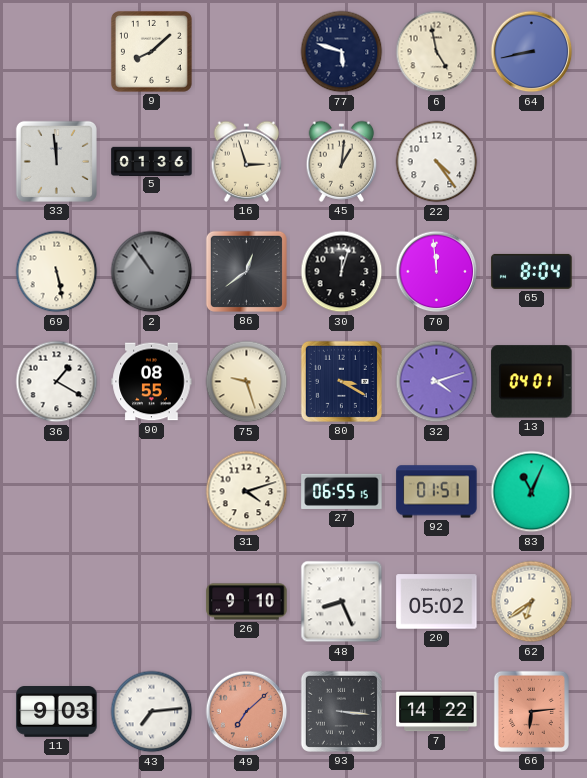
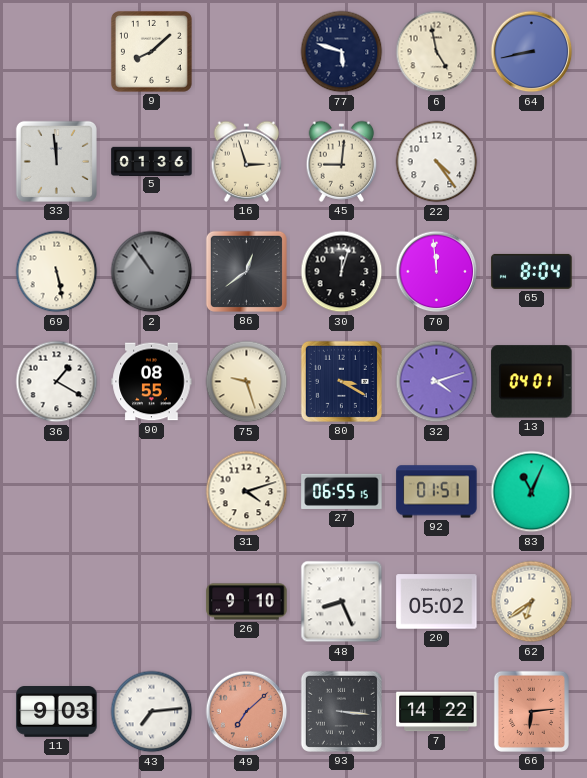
45: 1:01 -> 9:01
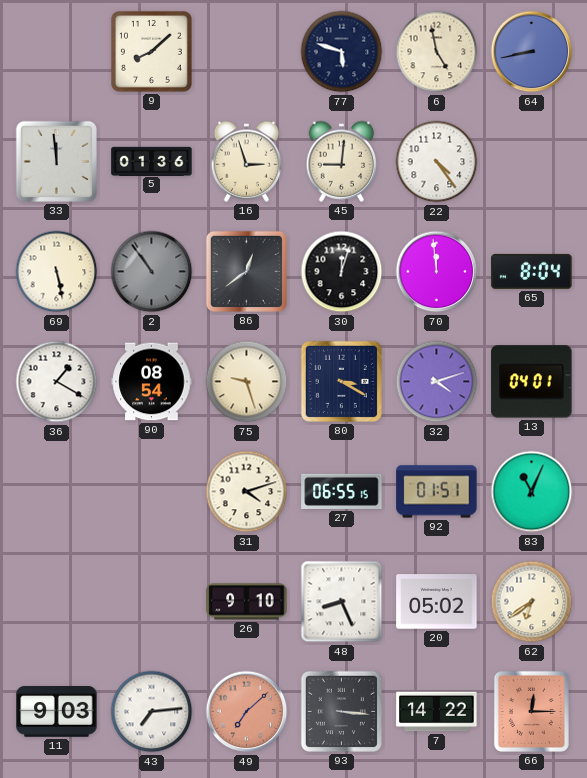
90: 08:55 -> 08:54
66: 6:14 -> 12:15
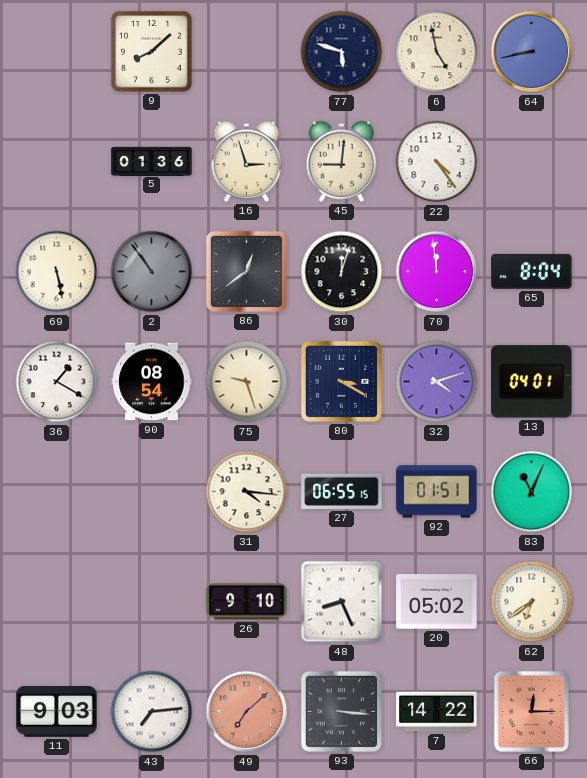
33: 11:59 -> none
31: 4:12 -> 4:16
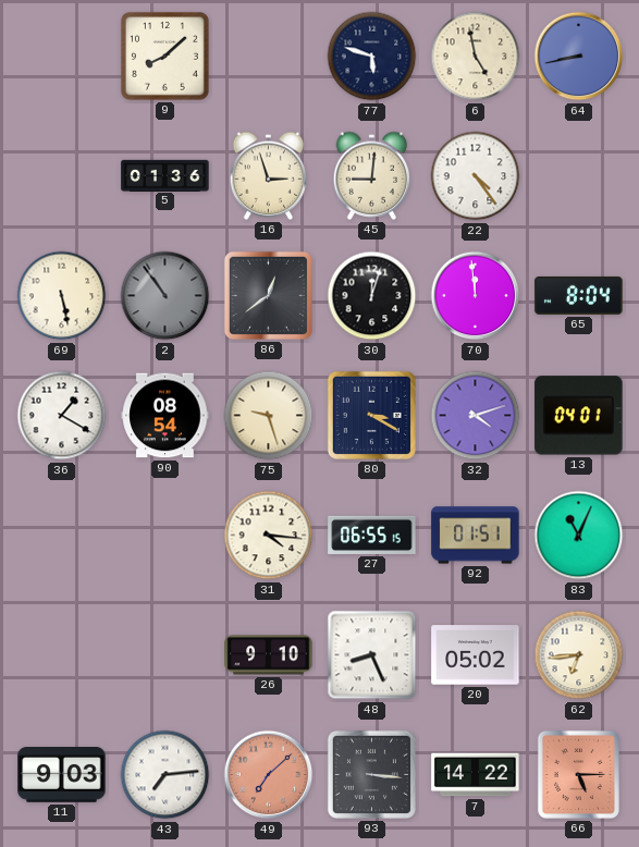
62: 6:39 -> 6:44
66: 12:15 -> 5:15
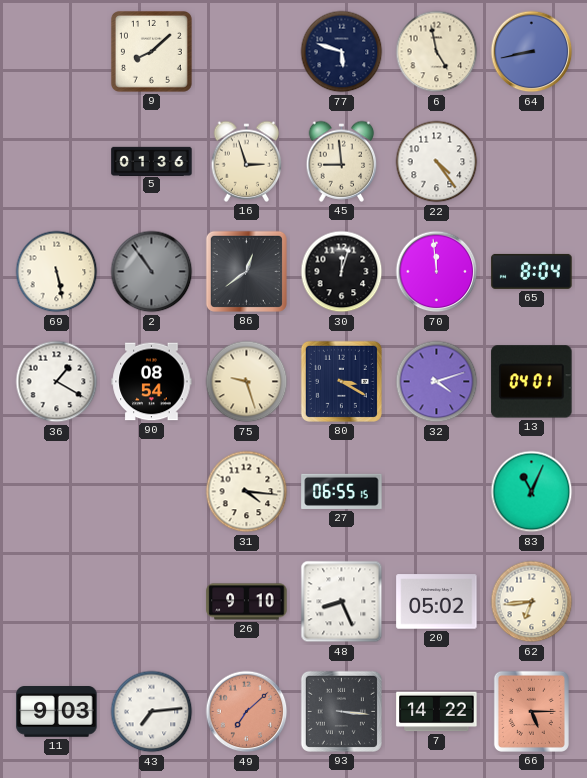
45: 9:01 -> 8:59
92: 01:51 -> none
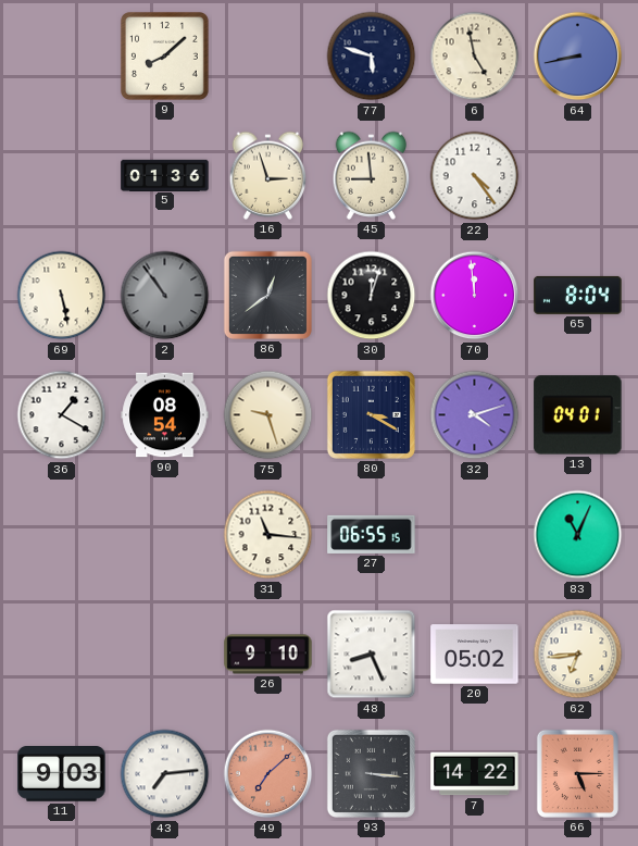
31: 4:16 -> 11:16
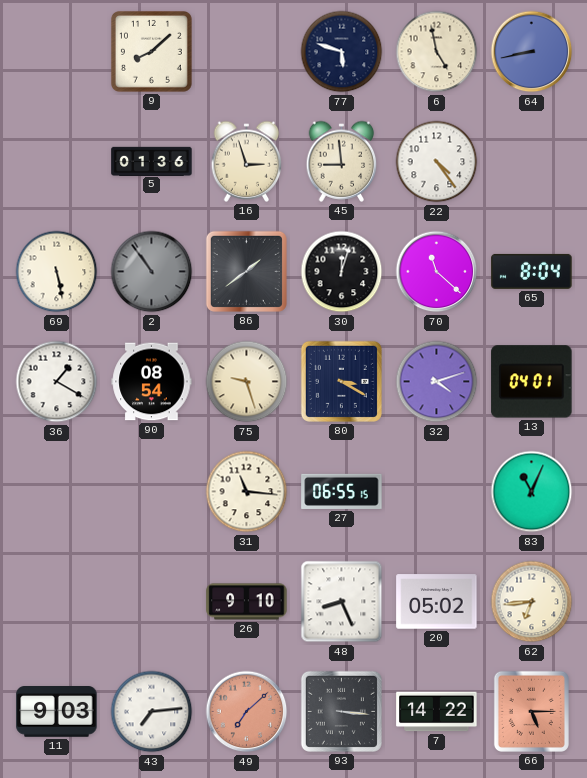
86: 12:39 -> 1:39
70: 11:59 -> 11:22
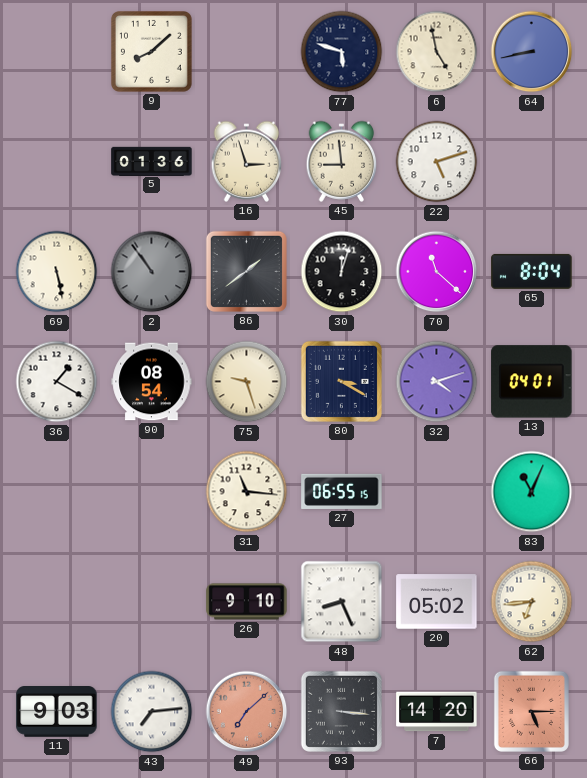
22: 4:24 -> 5:12
7: 14:22 -> 14:20
